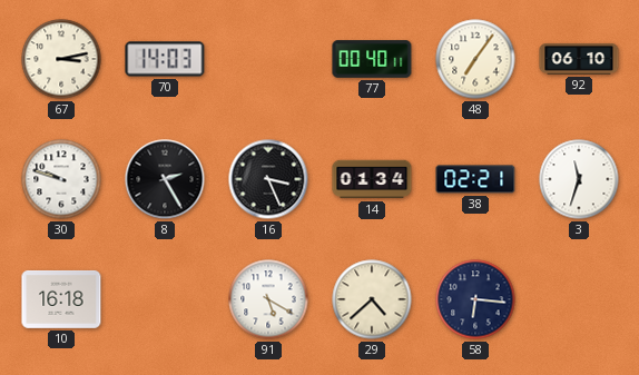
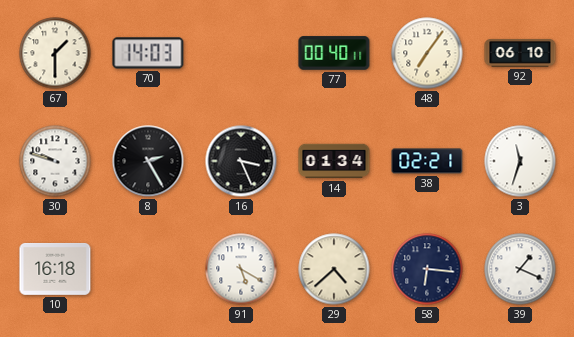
67: 3:13 -> 1:30
39: none -> 1:19
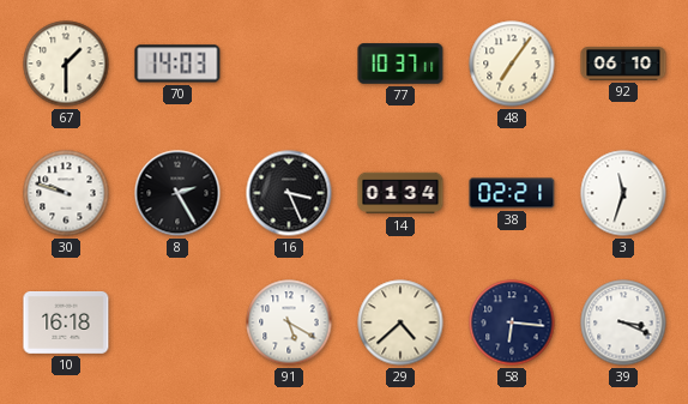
77: 00:40 -> 10:37
39: 1:19 -> 3:19
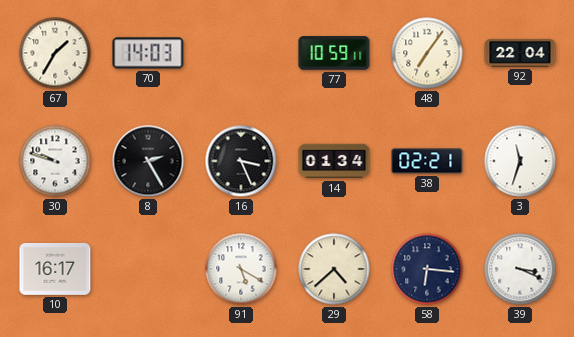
67: 1:30 -> 1:35
77: 10:37 -> 10:59
92: 06:10 -> 22:04
10: 16:18 -> 16:17
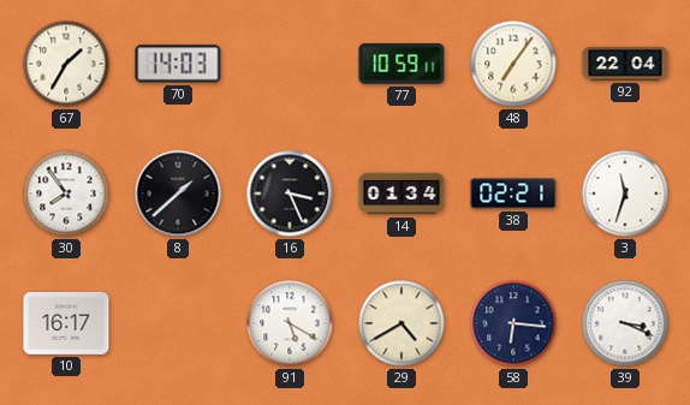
30: 9:48 -> 7:54
8: 2:25 -> 1:38
29: 4:38 -> 4:40
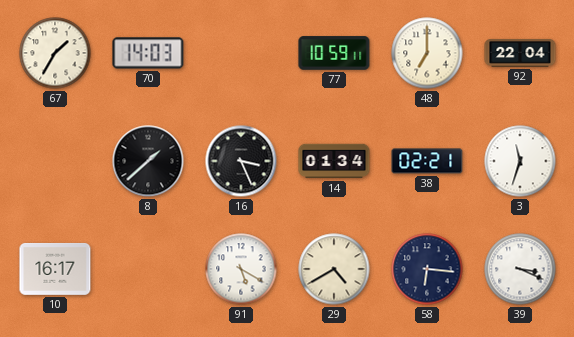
48: 7:06 -> 7:00
30: 7:54 -> none
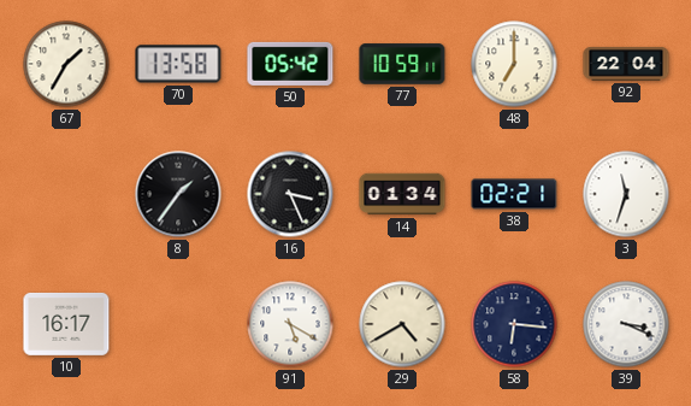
70: 14:03 -> 13:58
50: none -> 05:42
8: 1:38 -> 1:36
